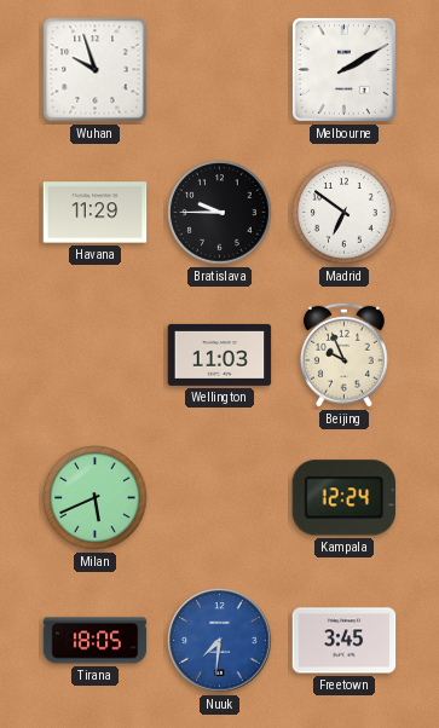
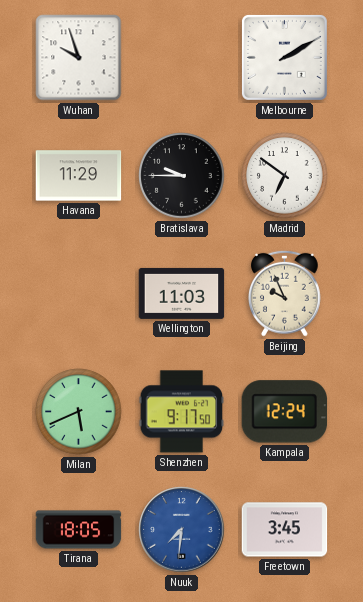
Shenzhen: none -> 9:17
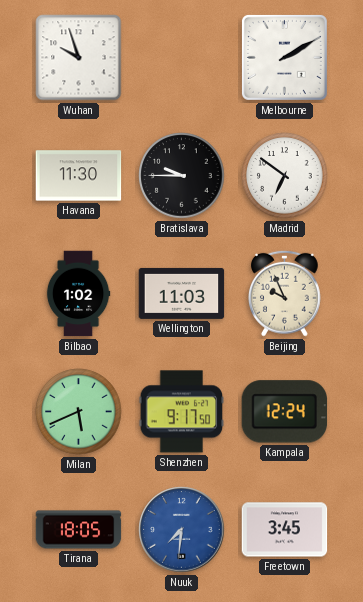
Havana: 11:29 -> 11:30
Bilbao: none -> 1:02
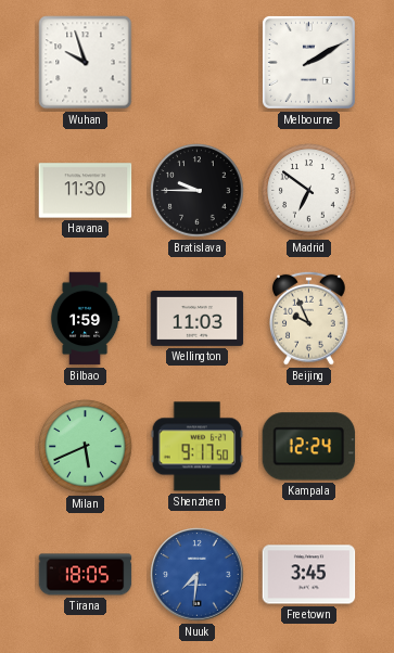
Bilbao: 1:02 -> 1:59
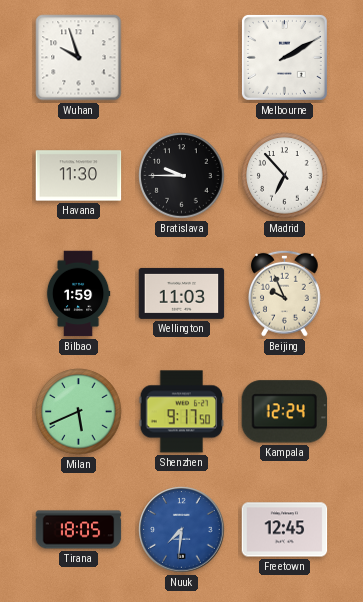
Madrid: 6:51 -> 6:53
Freetown: 3:45 -> 12:45
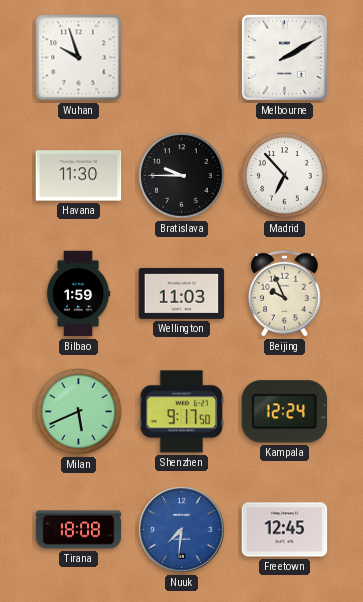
Tirana: 18:05 -> 18:08
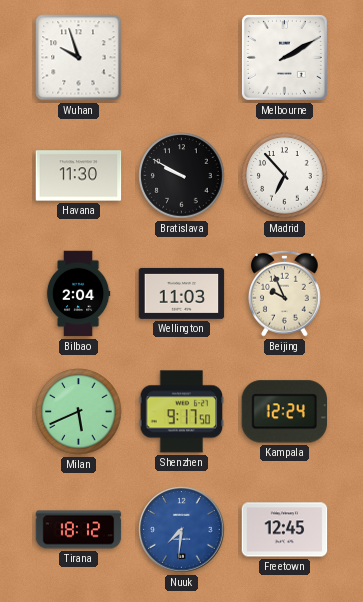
Bratislava: 9:45 -> 9:50
Bilbao: 1:59 -> 2:04
Tirana: 18:08 -> 18:12
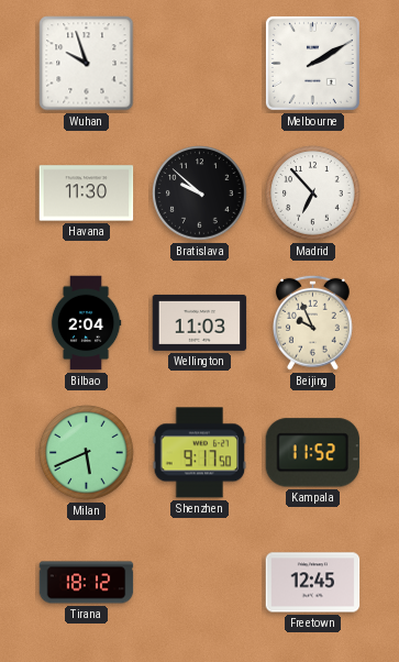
Bratislava: 9:50 -> 9:52
Kampala: 12:24 -> 11:52
Nuuk: 7:31 -> none
